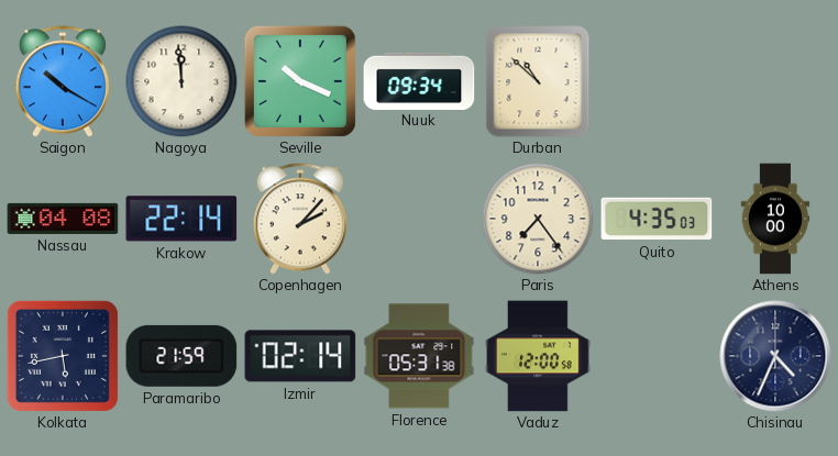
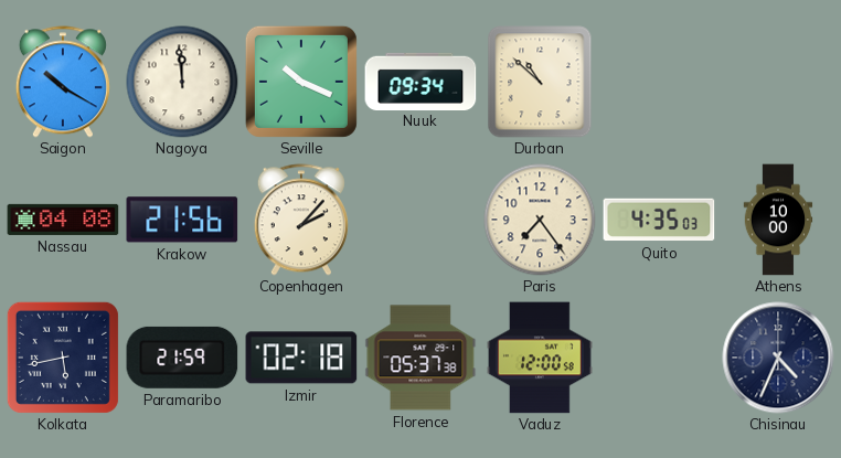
Krakow: 22:14 -> 21:56
Izmir: 02:14 -> 02:18
Florence: 05:31 -> 05:37
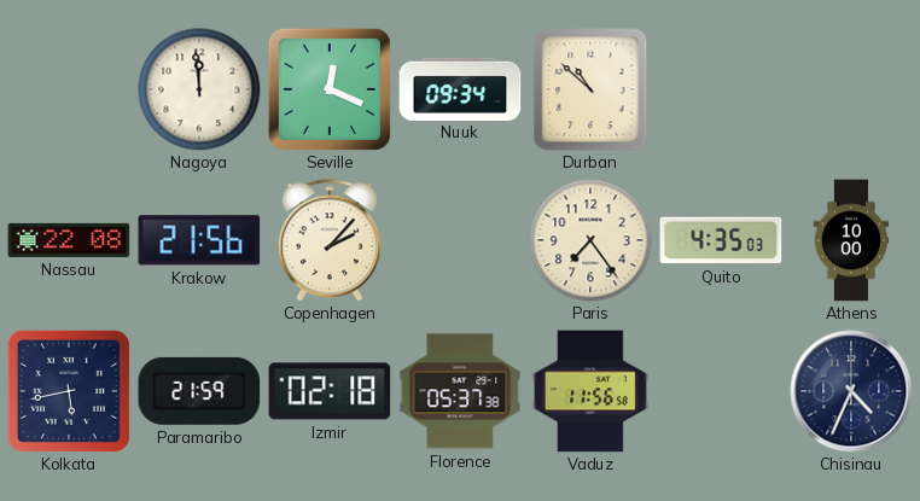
Saigon: 10:20 -> none
Seville: 10:19 -> 12:19
Nassau: 04:08 -> 22:08
Vaduz: 12:00 -> 11:56
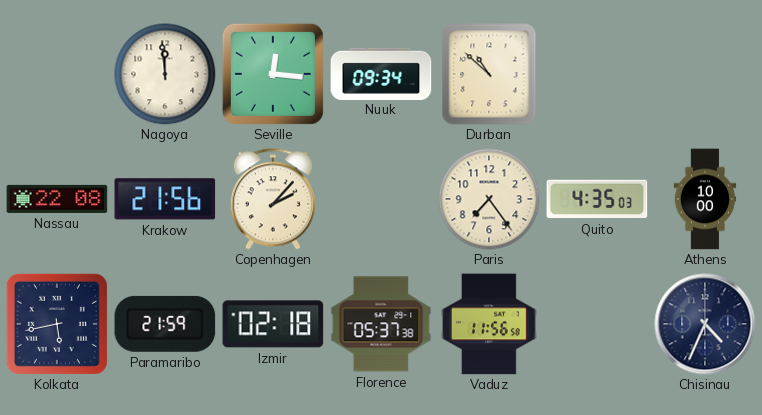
Seville: 12:19 -> 12:16
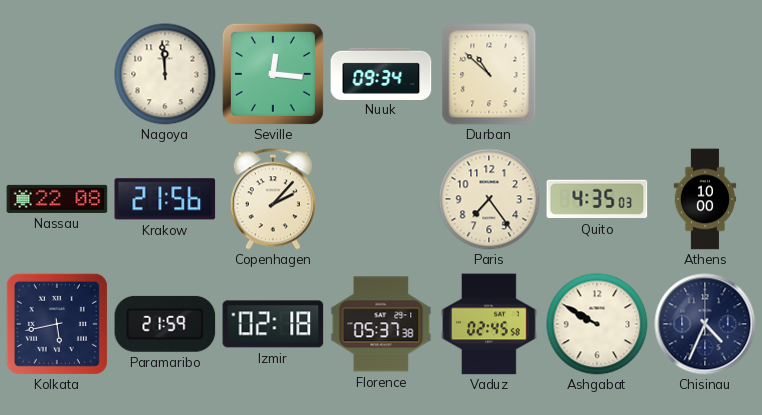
Vaduz: 11:56 -> 02:45
Ashgabat: none -> 9:50
